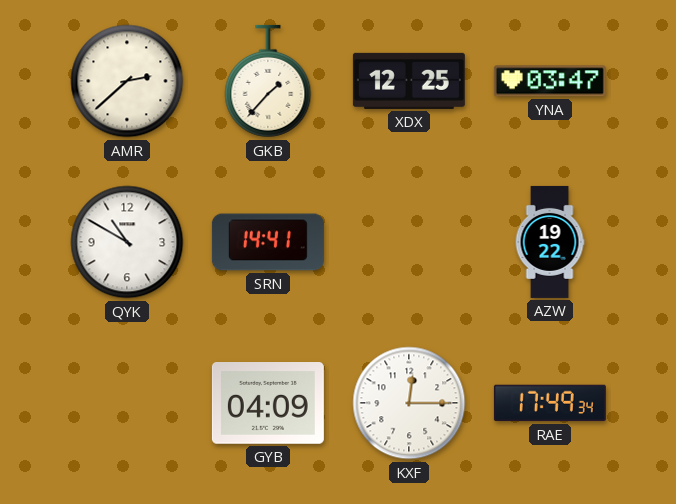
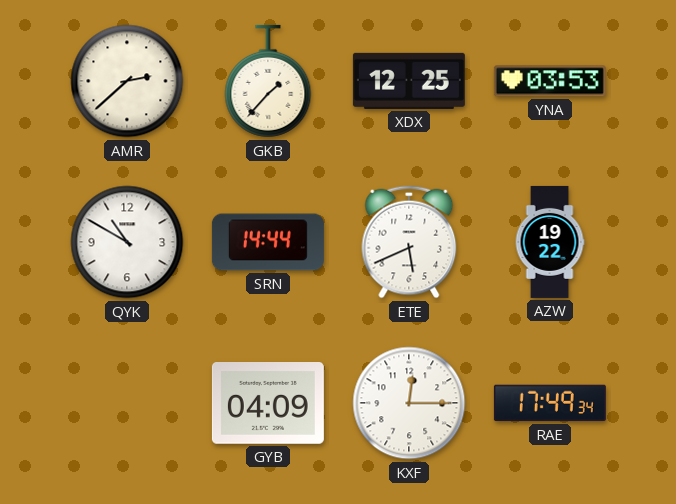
YNA: 03:47 -> 03:53
SRN: 14:41 -> 14:44
ETE: none -> 5:41
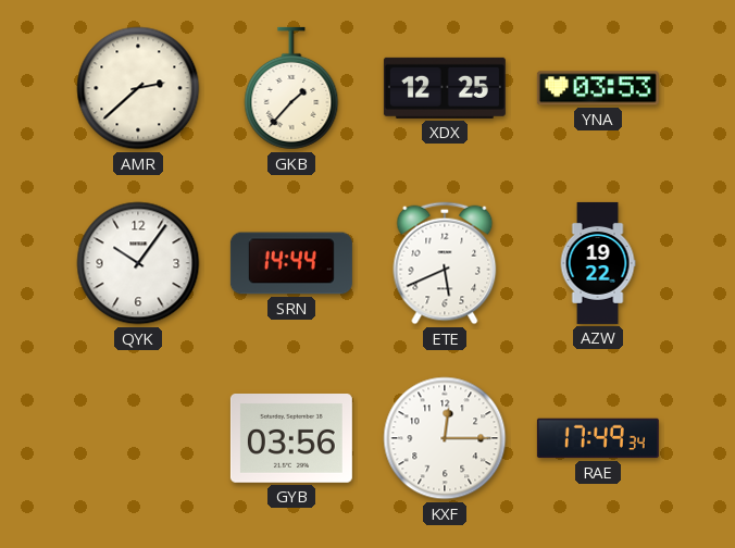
QYK: 10:50 -> 10:06
GYB: 04:09 -> 03:56
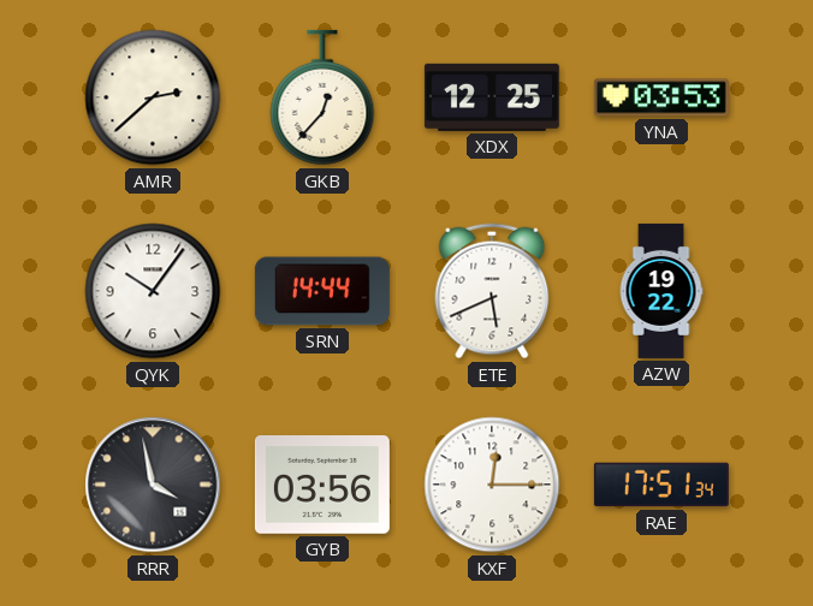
GKB: 1:37 -> 12:37
RRR: none -> 3:58
RAE: 17:49 -> 17:51
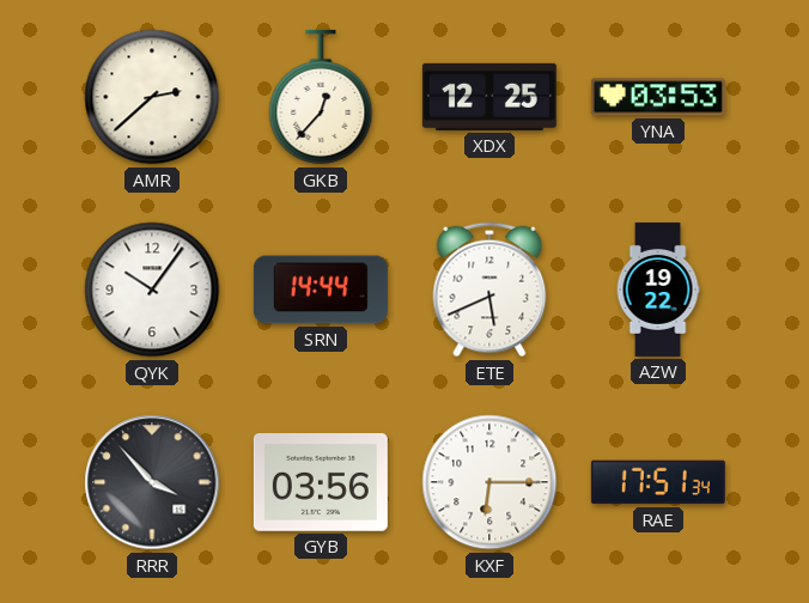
RRR: 3:58 -> 3:53
KXF: 12:15 -> 6:15
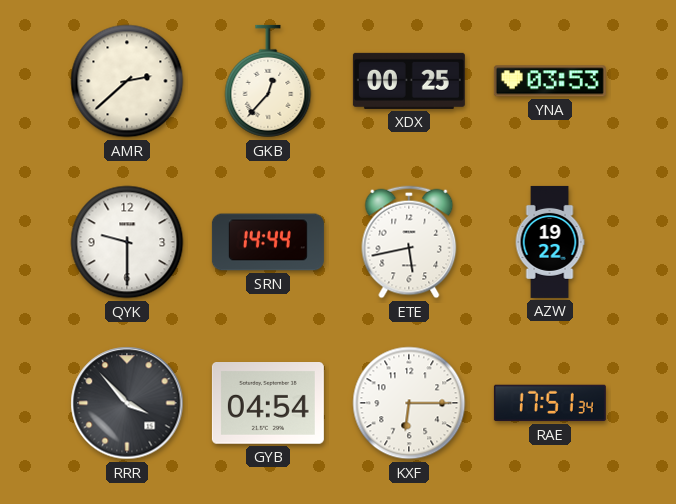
XDX: 12:25 -> 00:25
QYK: 10:06 -> 9:30
ETE: 5:41 -> 5:43
GYB: 03:56 -> 04:54
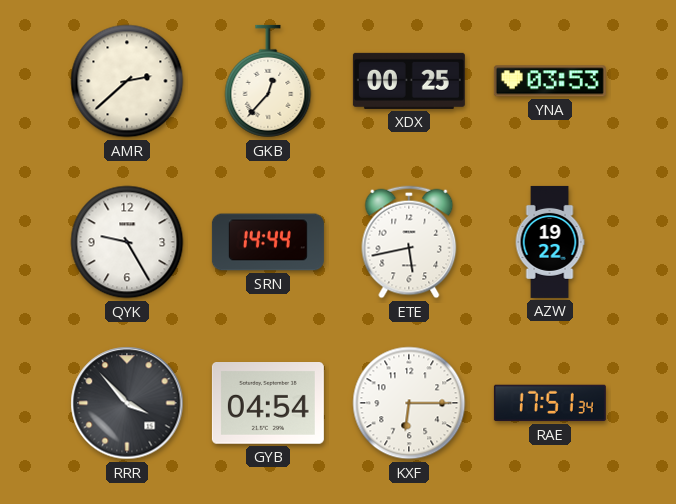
QYK: 9:30 -> 9:25
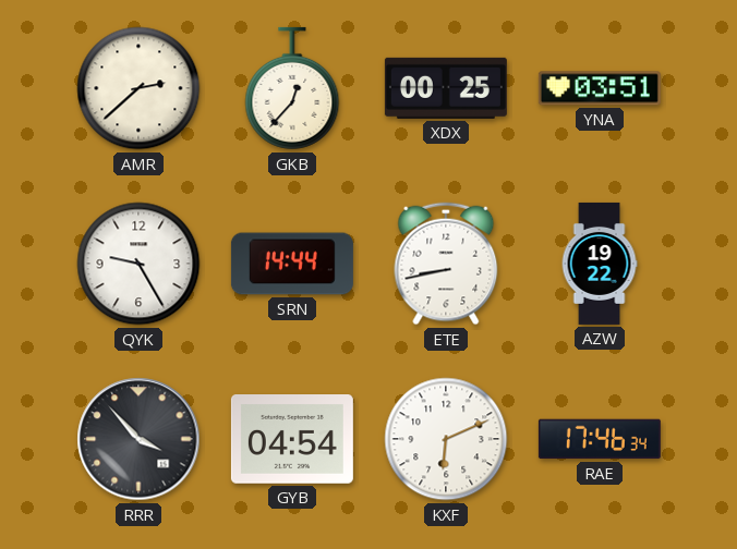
YNA: 03:53 -> 03:51
ETE: 5:43 -> 8:43
KXF: 6:15 -> 6:11
RAE: 17:51 -> 17:46
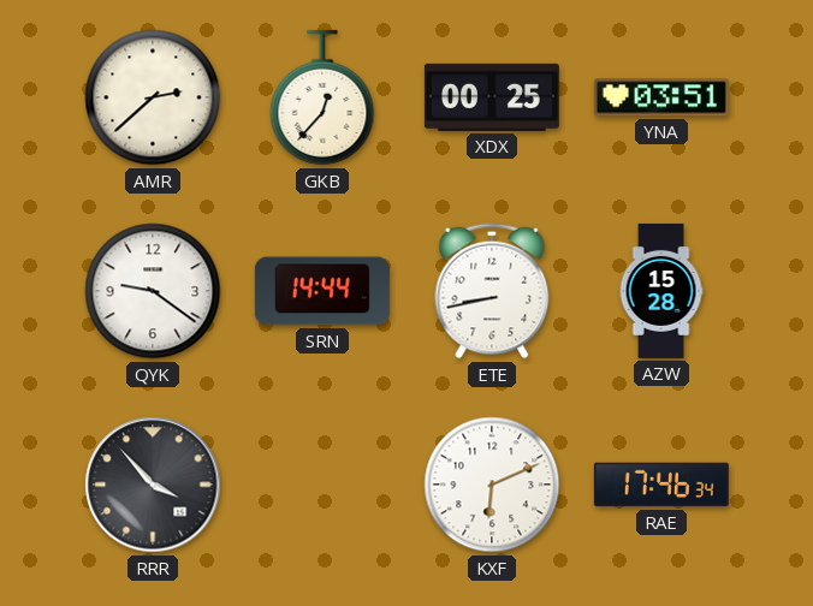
QYK: 9:25 -> 9:21
AZW: 19:22 -> 15:28
GYB: 04:54 -> none
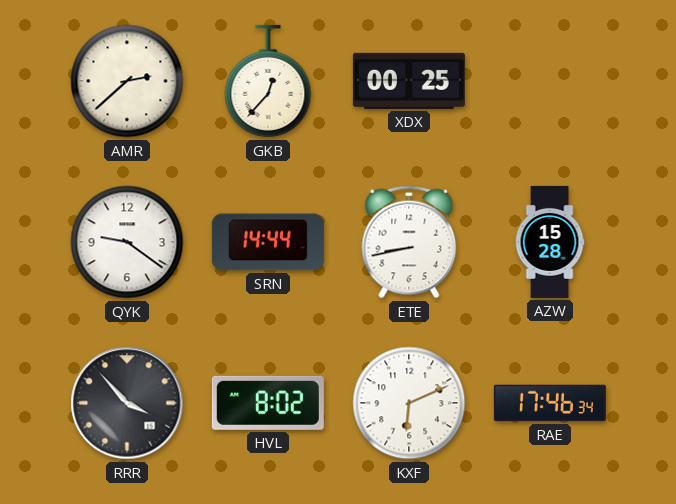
YNA: 03:51 -> none
HVL: none -> 8:02
